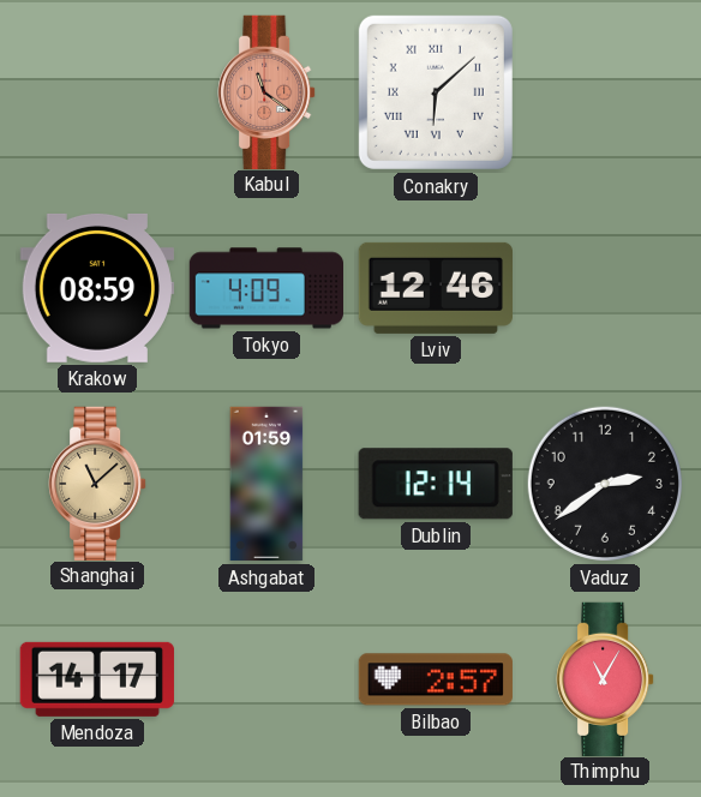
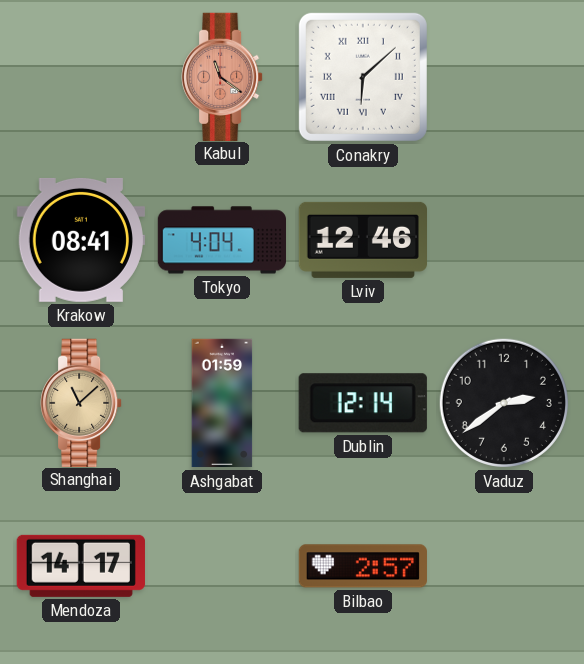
Krakow: 08:59 -> 08:41
Tokyo: 4:09 -> 4:04
Thimphu: 11:05 -> none
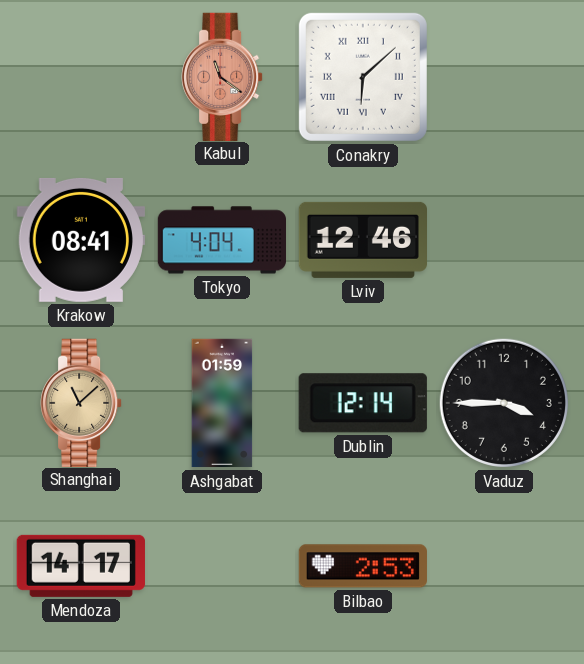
Vaduz: 2:39 -> 3:45
Bilbao: 2:57 -> 2:53
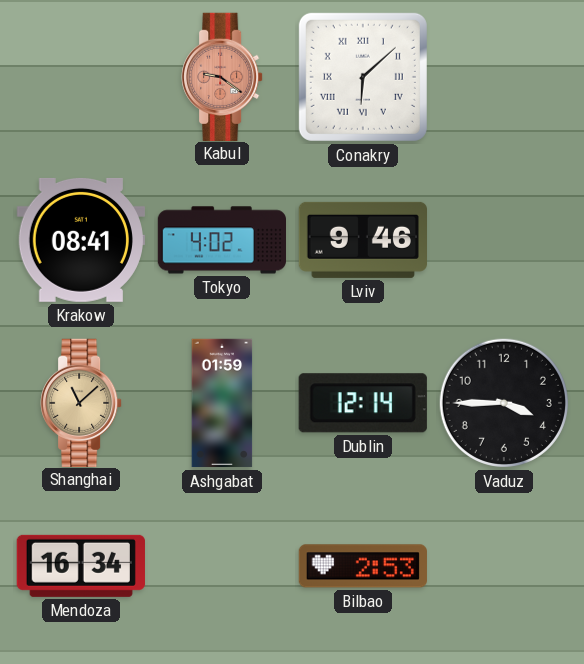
Kabul: 11:21 -> 9:21
Tokyo: 4:04 -> 4:02
Lviv: 12:46 -> 9:46
Mendoza: 14:17 -> 16:34
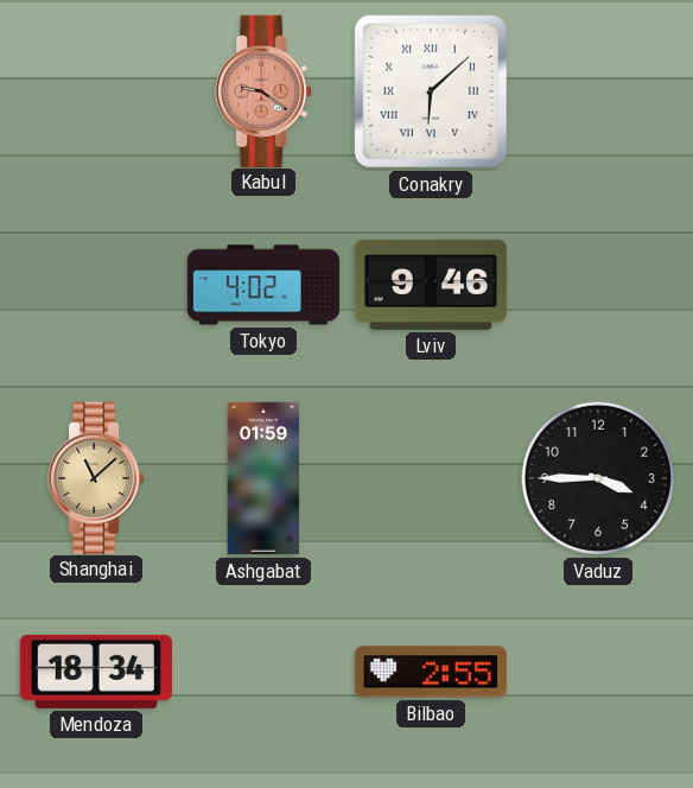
Krakow: 08:41 -> none
Dublin: 12:14 -> none
Mendoza: 16:34 -> 18:34
Bilbao: 2:53 -> 2:55
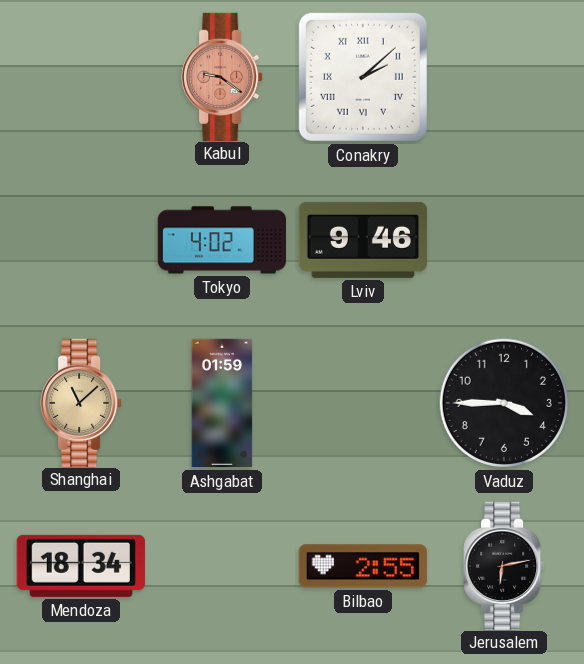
Conakry: 6:08 -> 2:08
Jerusalem: none -> 6:13
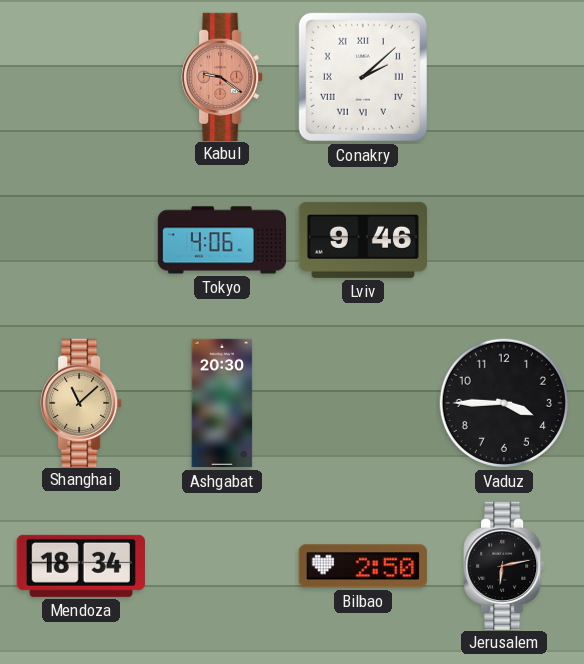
Tokyo: 4:02 -> 4:06
Ashgabat: 01:59 -> 20:30
Bilbao: 2:55 -> 2:50
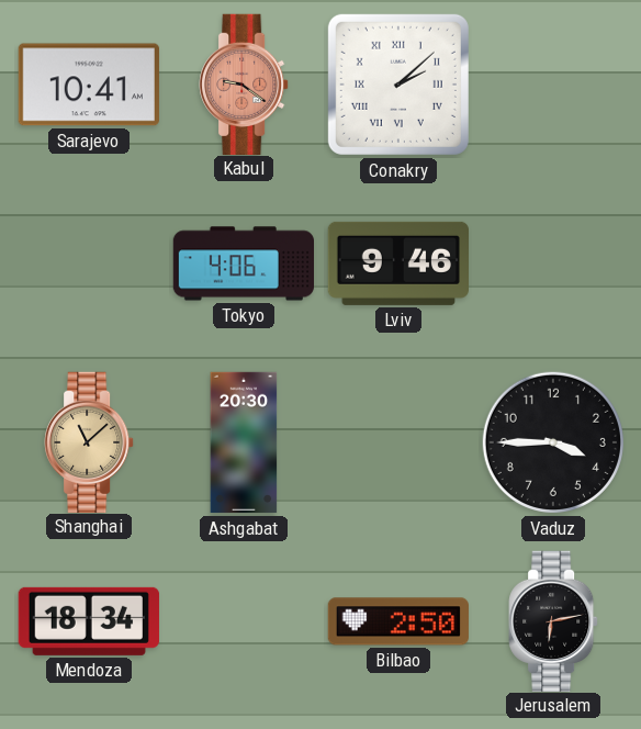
Sarajevo: none -> 10:41
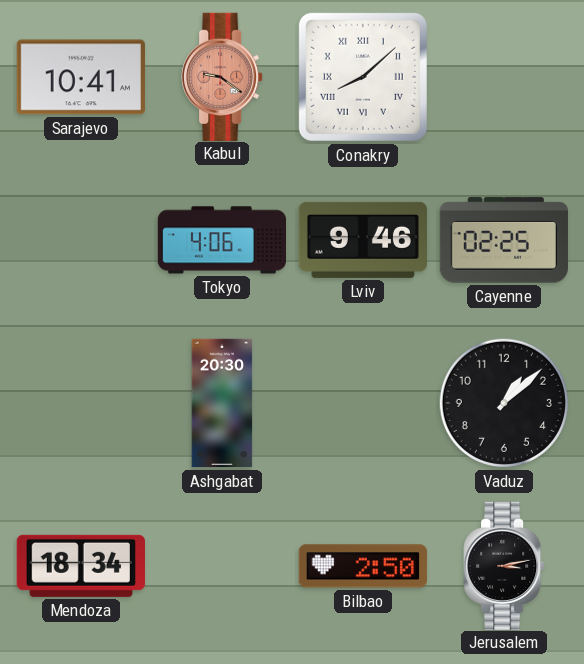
Conakry: 2:08 -> 8:08
Cayenne: none -> 02:25
Shanghai: 11:08 -> none
Vaduz: 3:45 -> 1:08
Jerusalem: 6:13 -> 3:13
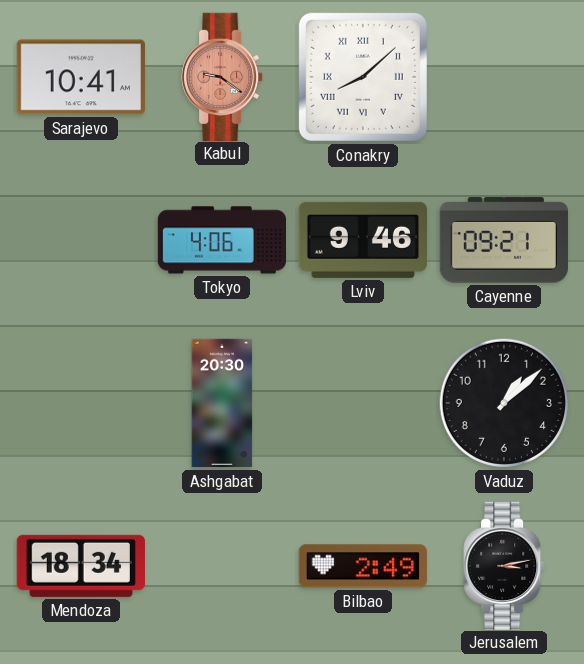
Cayenne: 02:25 -> 09:21
Bilbao: 2:50 -> 2:49
